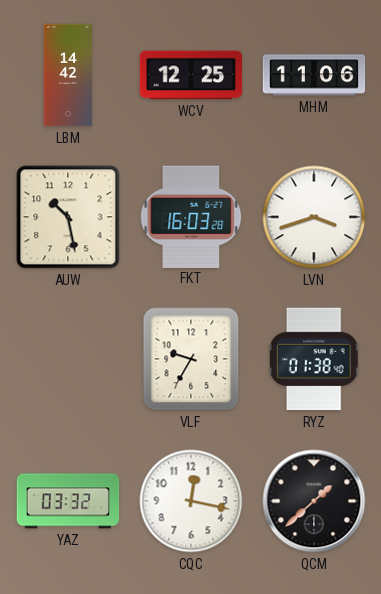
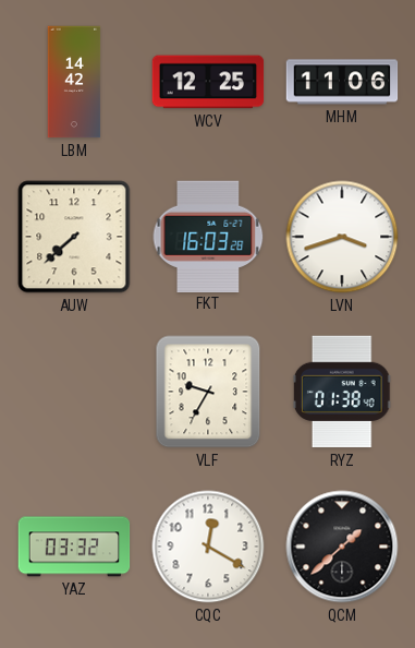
AUW: 10:28 -> 7:38
CQC: 12:17 -> 12:20
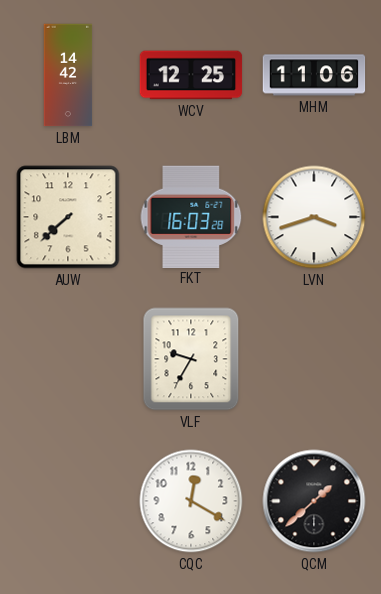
RYZ: 01:38 -> none
YAZ: 03:32 -> none
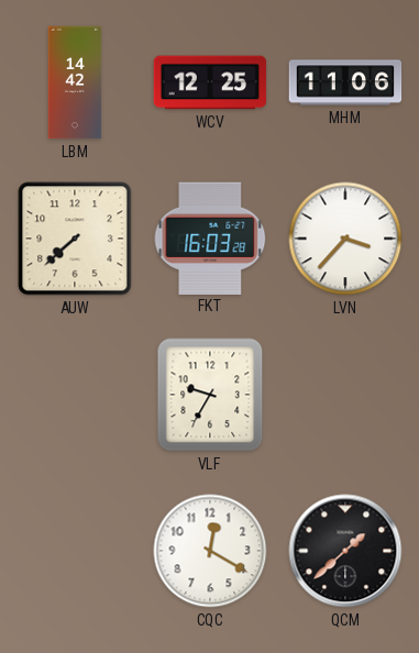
LVN: 3:42 -> 3:37
